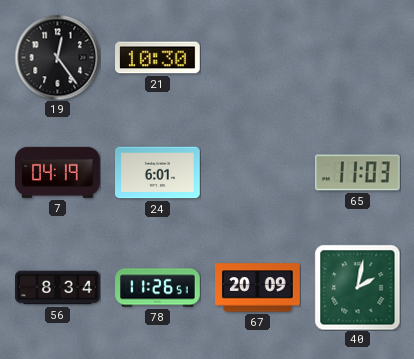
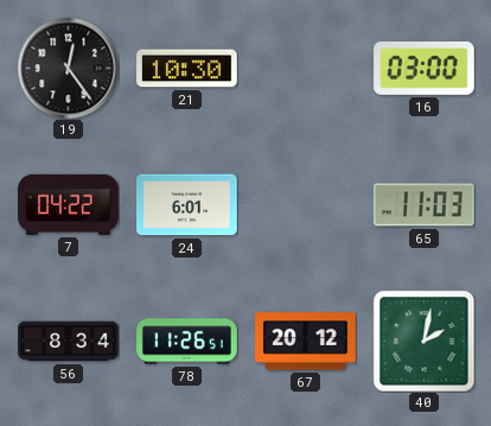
16: none -> 03:00
7: 04:19 -> 04:22
67: 20:09 -> 20:12
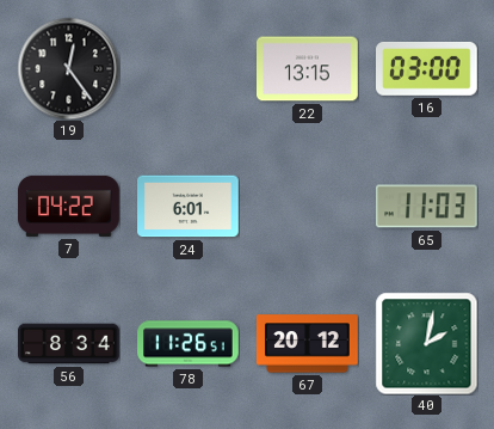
21: 10:30 -> none
22: none -> 13:15
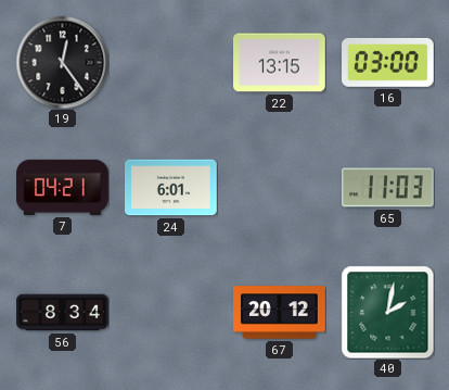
7: 04:22 -> 04:21
78: 11:26 -> none
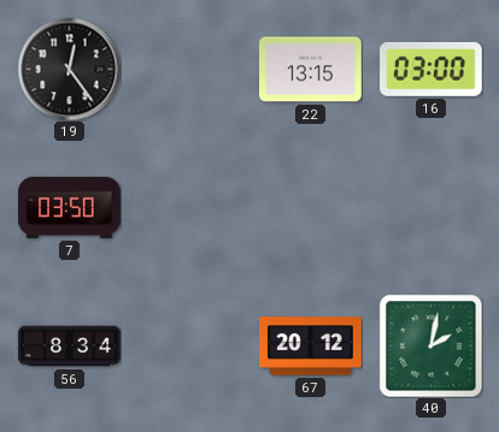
7: 04:21 -> 03:50
24: 6:01 -> none
65: 11:03 -> none
